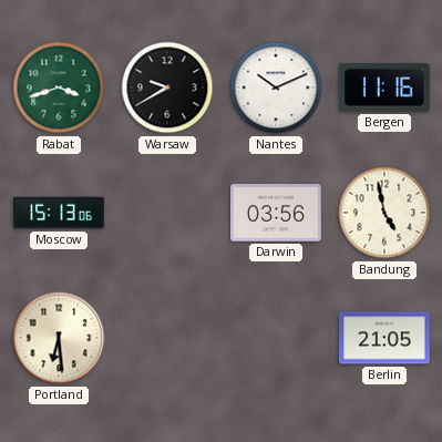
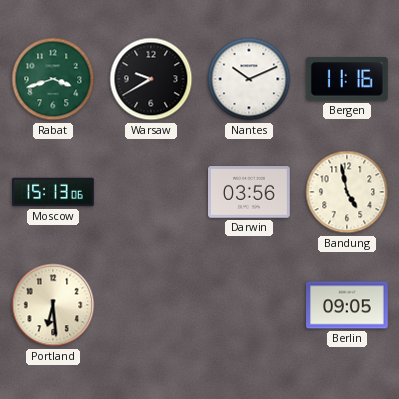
Berlin: 21:05 -> 09:05
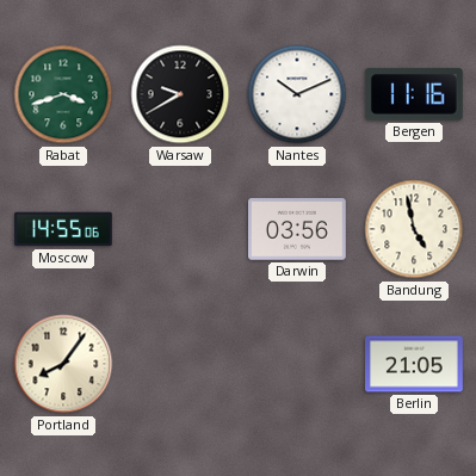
Moscow: 15:13 -> 14:55
Portland: 6:29 -> 8:06
Berlin: 09:05 -> 21:05
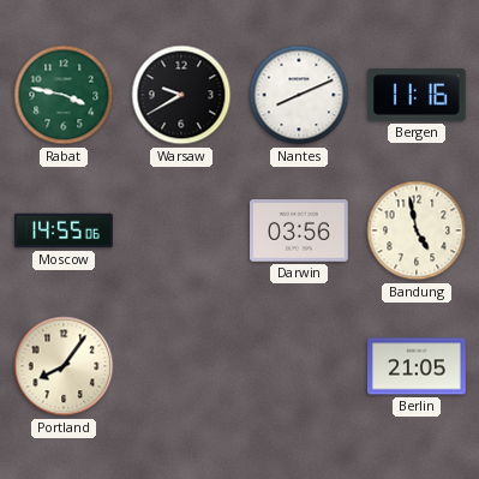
Rabat: 3:42 -> 3:47
Nantes: 10:11 -> 8:11
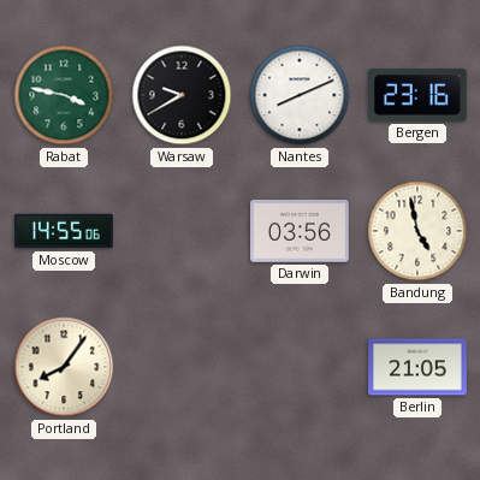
Bergen: 11:16 -> 23:16
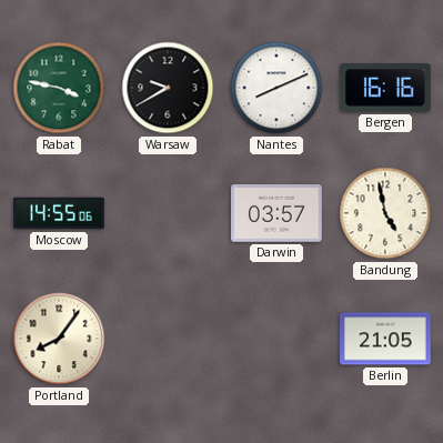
Bergen: 23:16 -> 16:16
Darwin: 03:56 -> 03:57
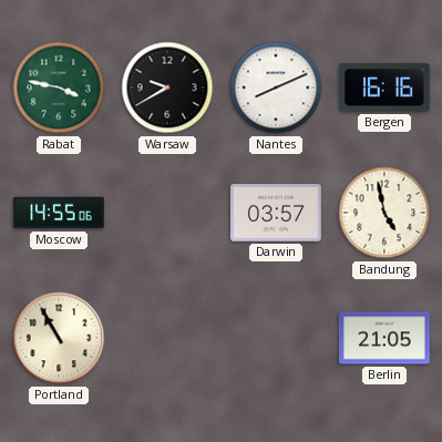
Portland: 8:06 -> 10:55
